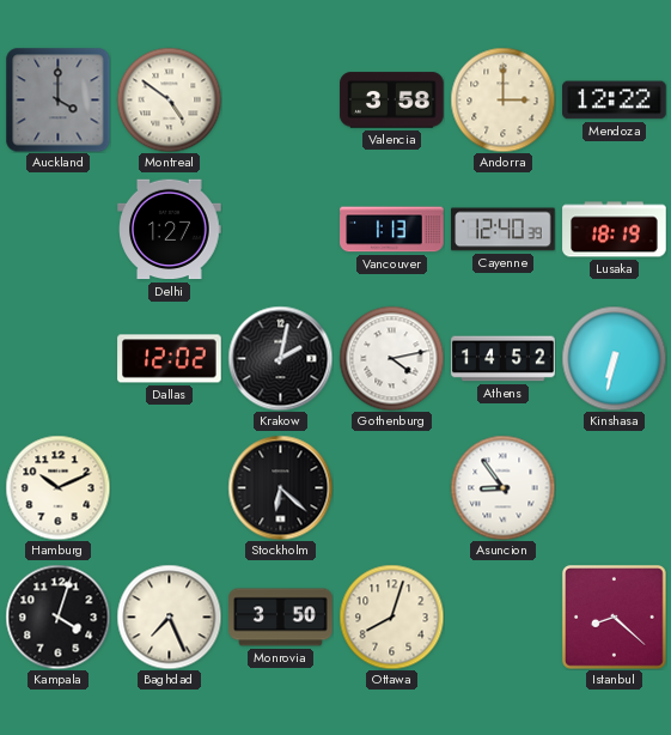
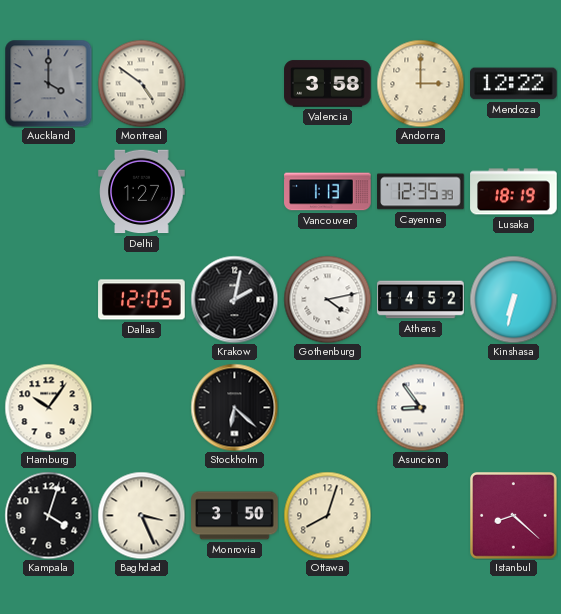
Cayenne: 12:40 -> 12:35
Dallas: 12:02 -> 12:05
Hamburg: 10:11 -> 10:06
Baghdad: 7:26 -> 3:26
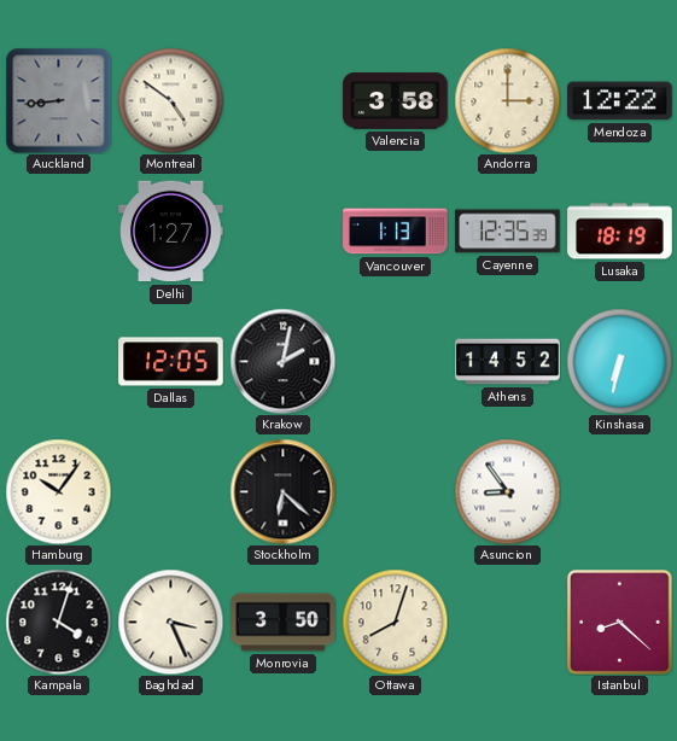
Auckland: 4:00 -> 8:44
Gothenburg: 4:13 -> none
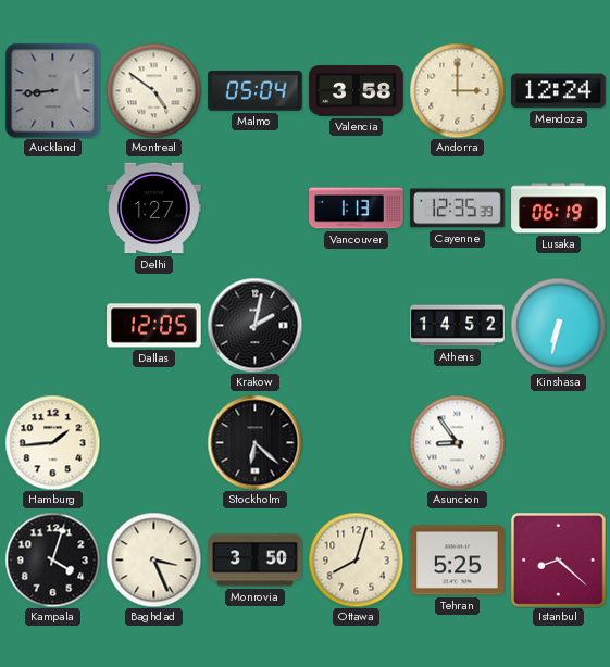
Malmo: none -> 05:04
Mendoza: 12:22 -> 12:24
Lusaka: 18:19 -> 06:19
Hamburg: 10:06 -> 1:44
Tehran: none -> 5:25
